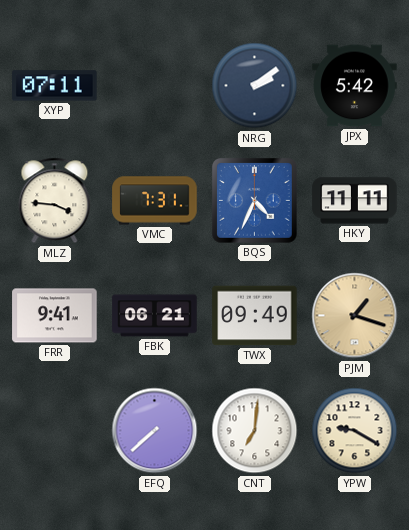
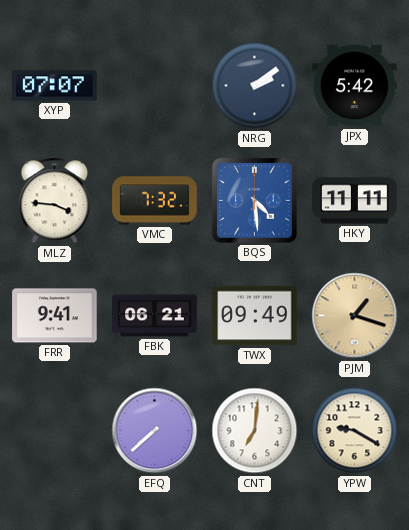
XYP: 07:11 -> 07:07
VMC: 7:31 -> 7:32
BQS: 4:34 -> 4:29
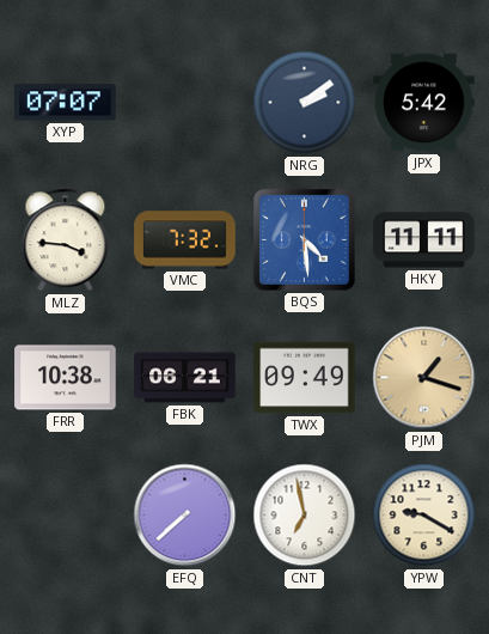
FRR: 9:41 -> 10:38
CNT: 7:01 -> 6:58
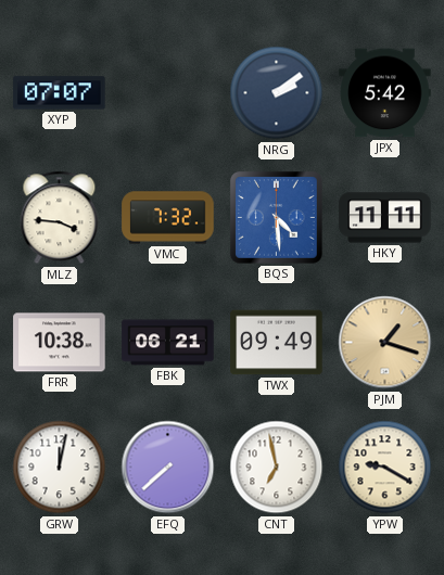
GRW: none -> 12:02
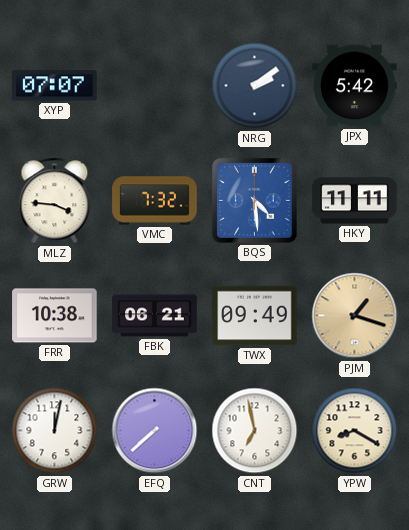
YPW: 9:20 -> 8:20
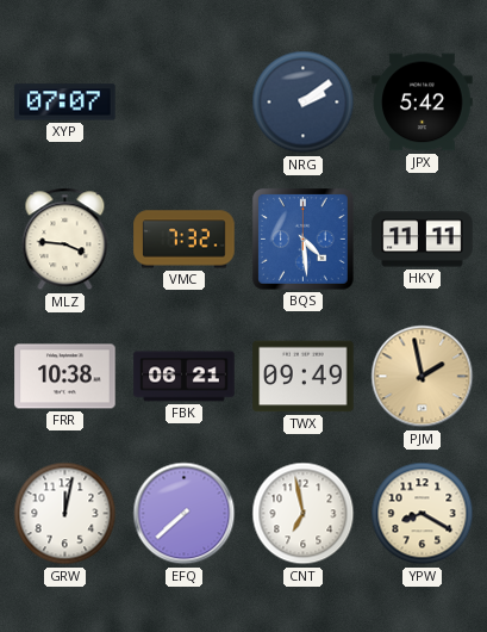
PJM: 1:18 -> 1:58
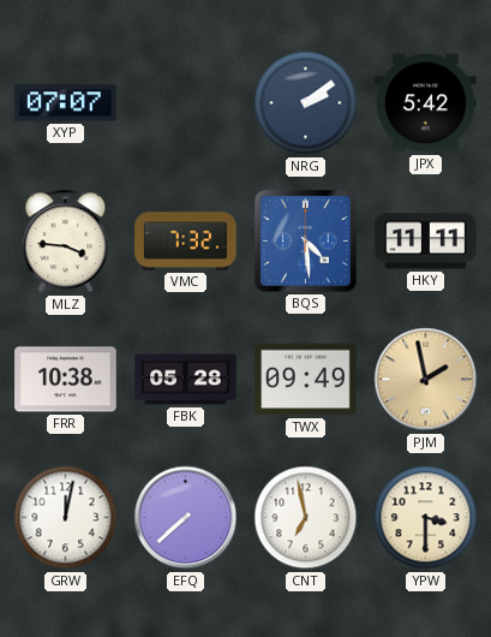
FBK: 06:21 -> 05:28
YPW: 8:20 -> 3:30
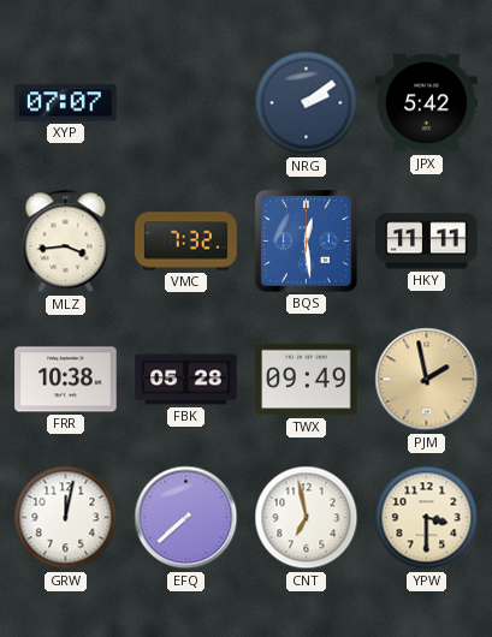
MLZ: 3:46 -> 3:44
BQS: 4:29 -> 12:29
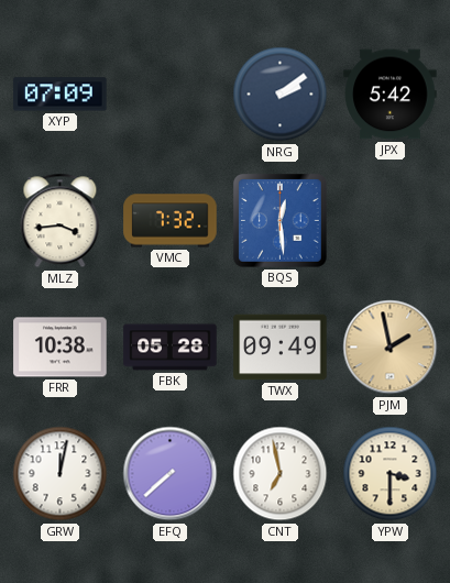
XYP: 07:07 -> 07:09
HKY: 11:11 -> none
